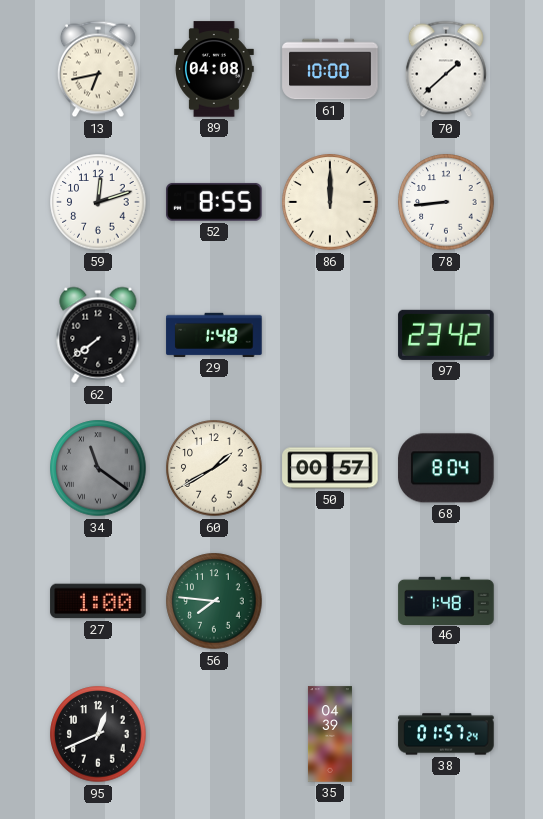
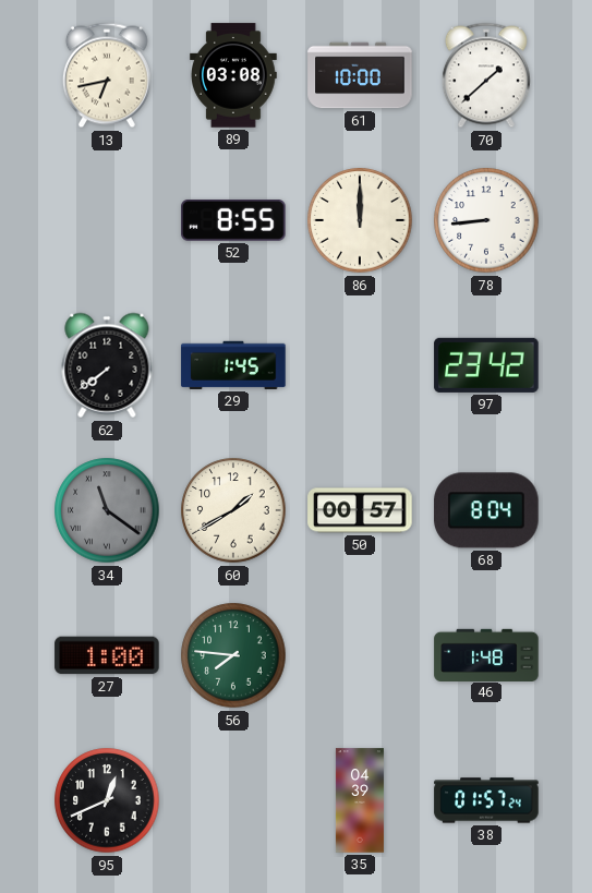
89: 04:08 -> 03:08
59: 12:12 -> none
29: 1:48 -> 1:45
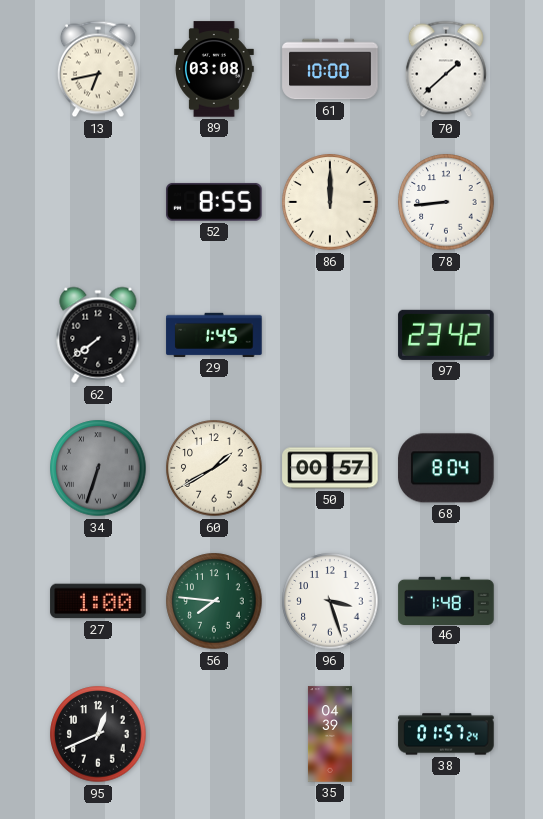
34: 11:21 -> 6:33
96: none -> 3:27
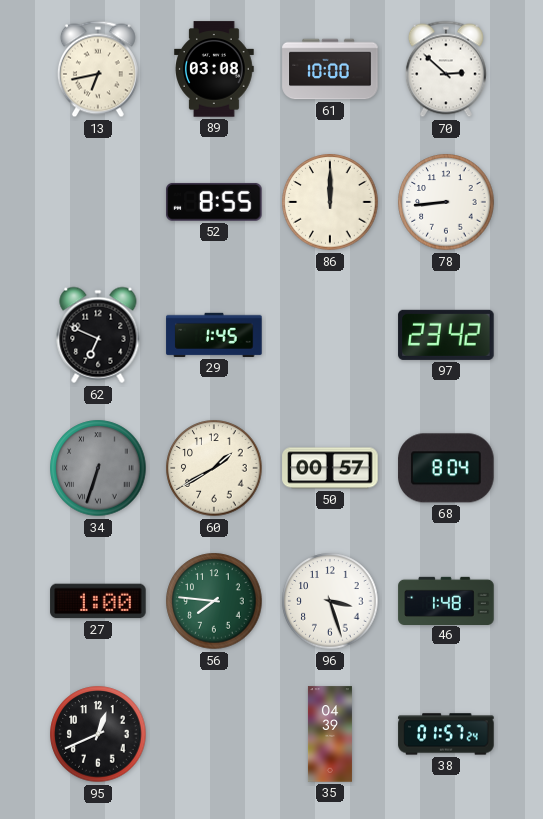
70: 1:38 -> 2:52
62: 7:39 -> 6:49
